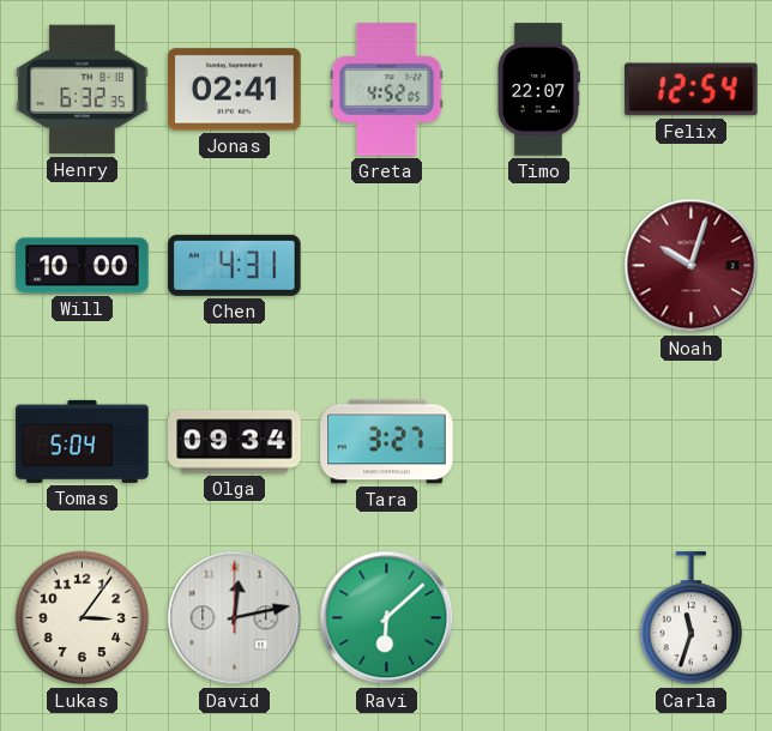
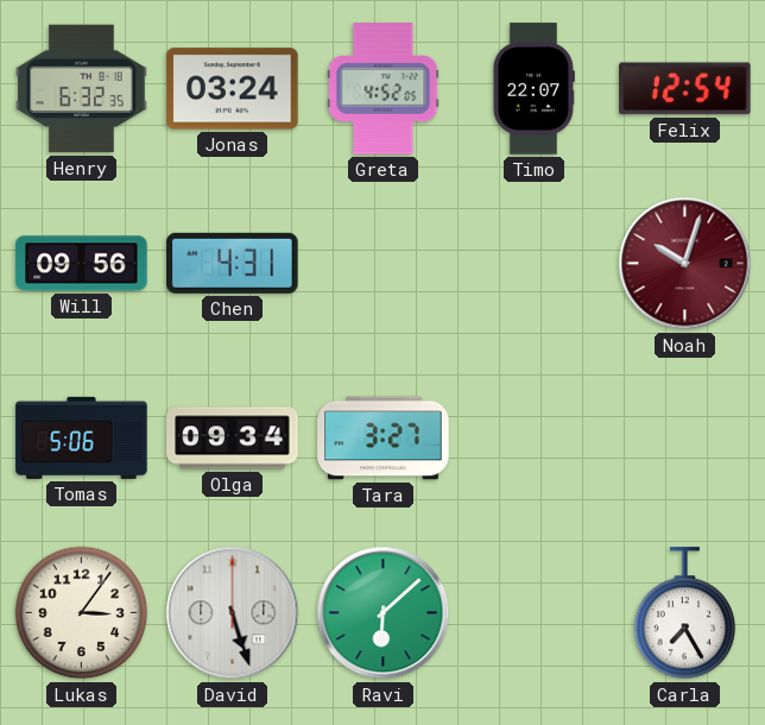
Jonas: 02:41 -> 03:24
Will: 10:00 -> 09:56
Tomas: 5:04 -> 5:06
David: 12:13 -> 5:27
Carla: 11:33 -> 7:25
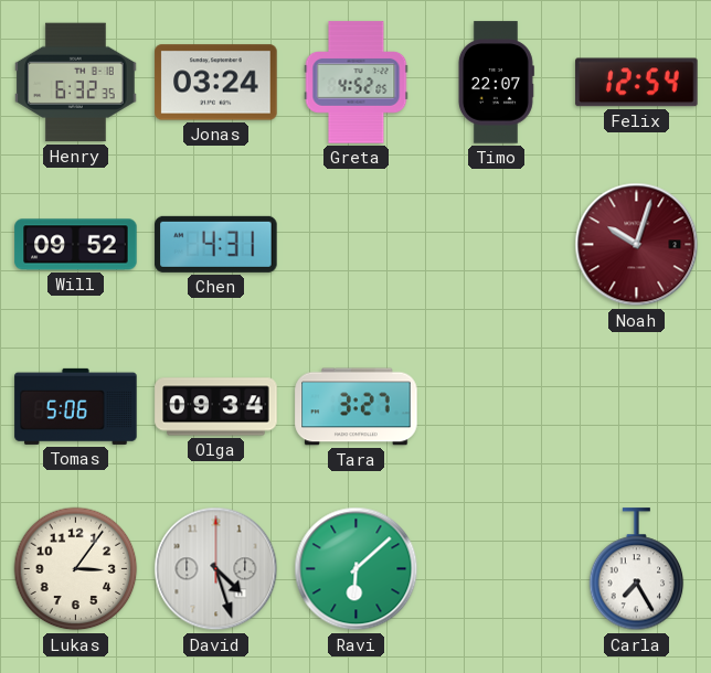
Will: 09:56 -> 09:52
David: 5:27 -> 4:27
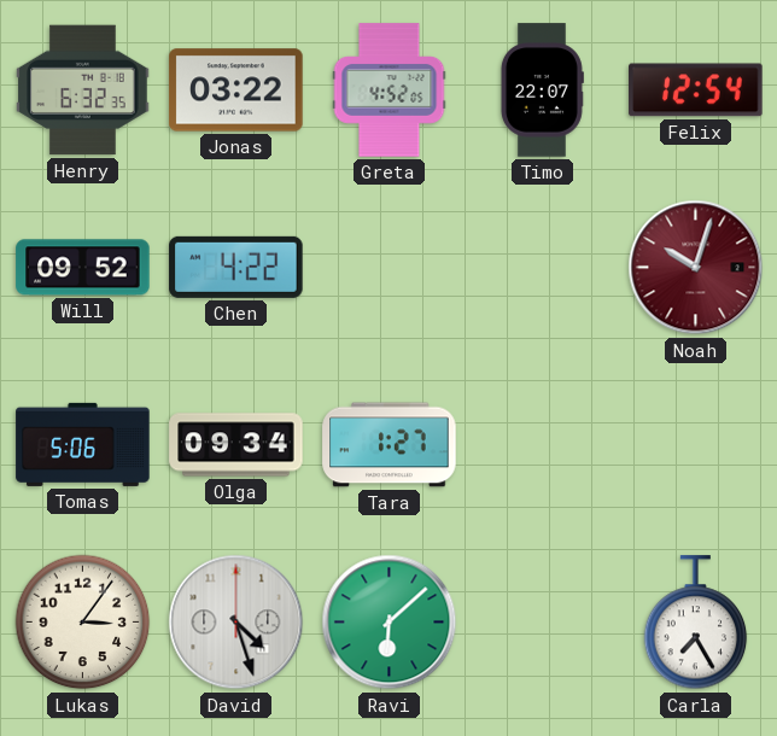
Jonas: 03:24 -> 03:22
Chen: 4:31 -> 4:22
Tara: 3:27 -> 1:27
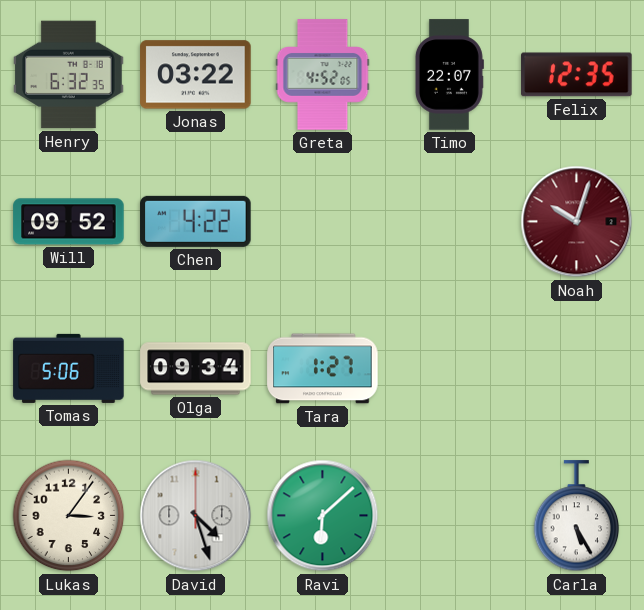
Felix: 12:54 -> 12:35
Carla: 7:25 -> 5:25
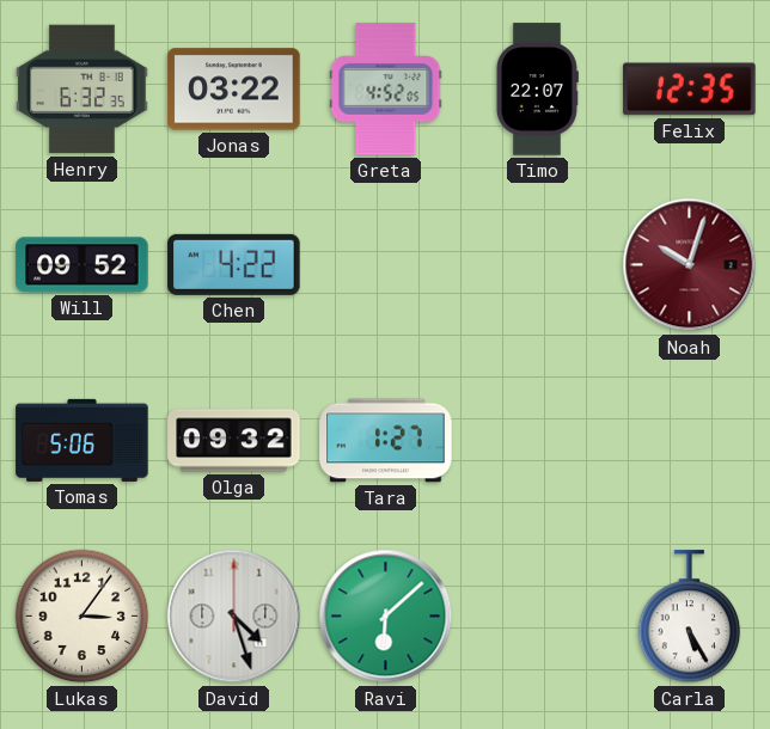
Olga: 09:34 -> 09:32
